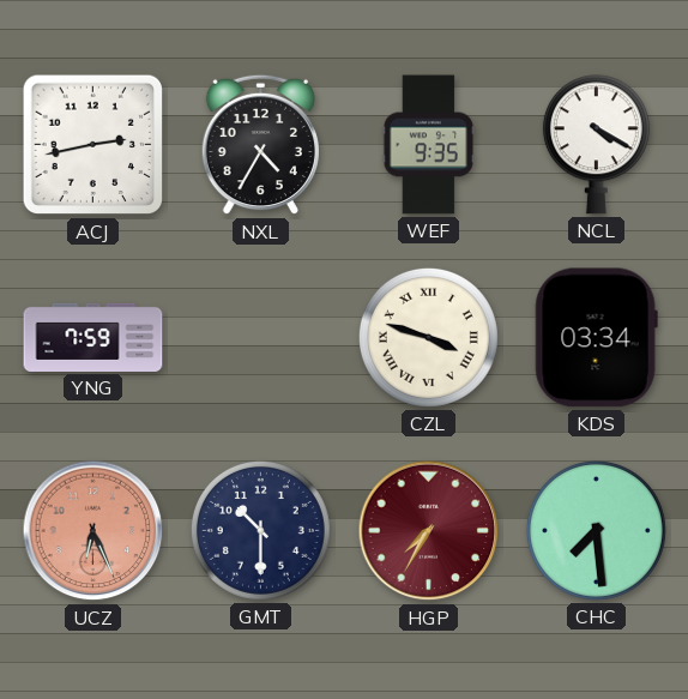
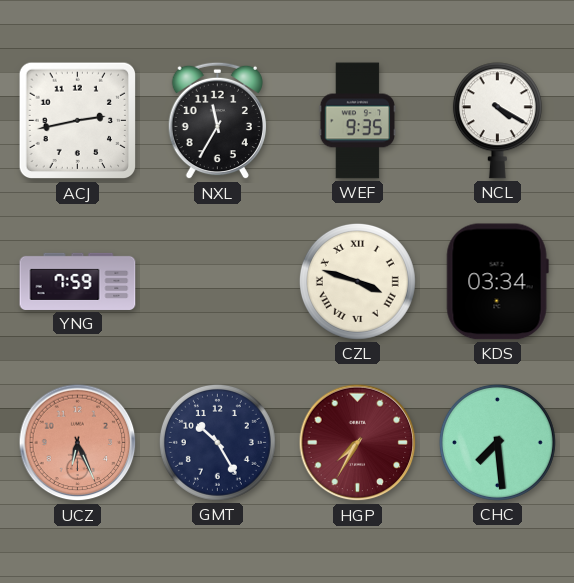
NXL: 4:35 -> 11:35
GMT: 10:30 -> 10:25
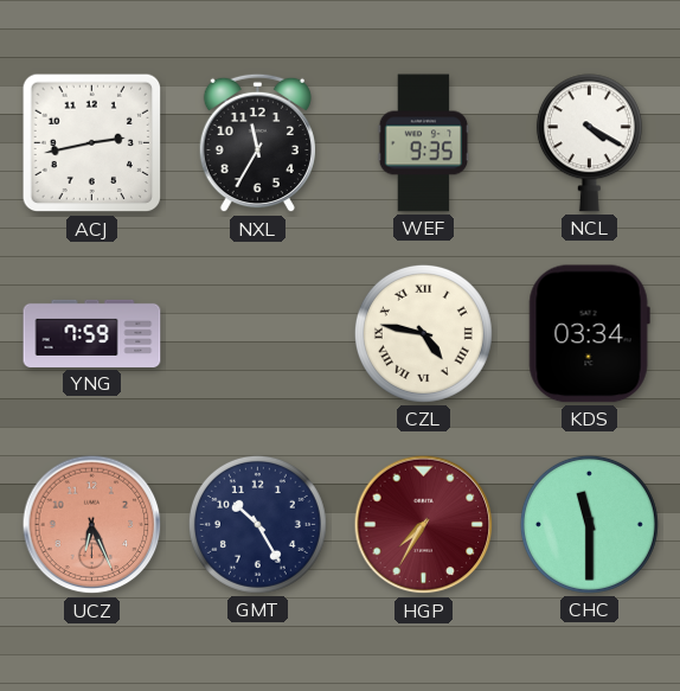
CZL: 3:48 -> 4:47
CHC: 7:29 -> 11:30
